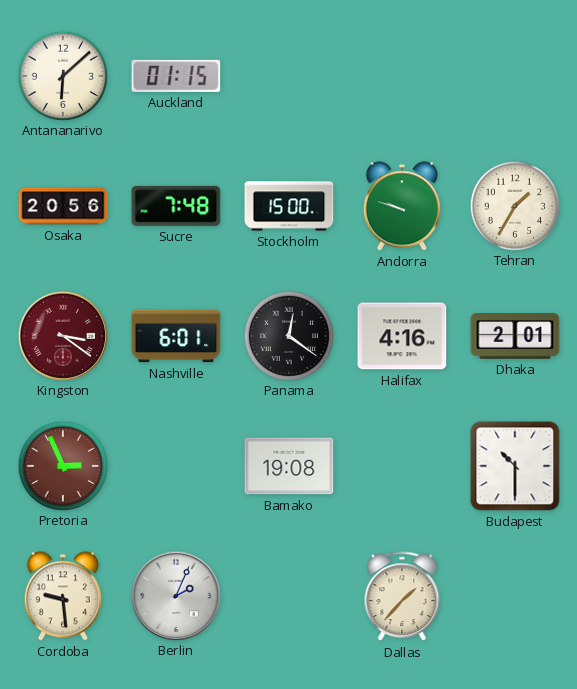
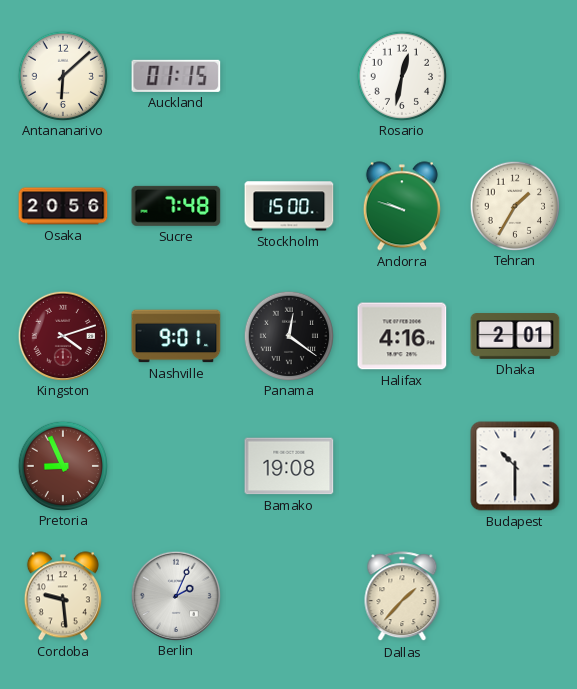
Rosario: none -> 12:32
Kingston: 3:21 -> 4:12
Nashville: 6:01 -> 9:01
Pretoria: 2:56 -> 8:56
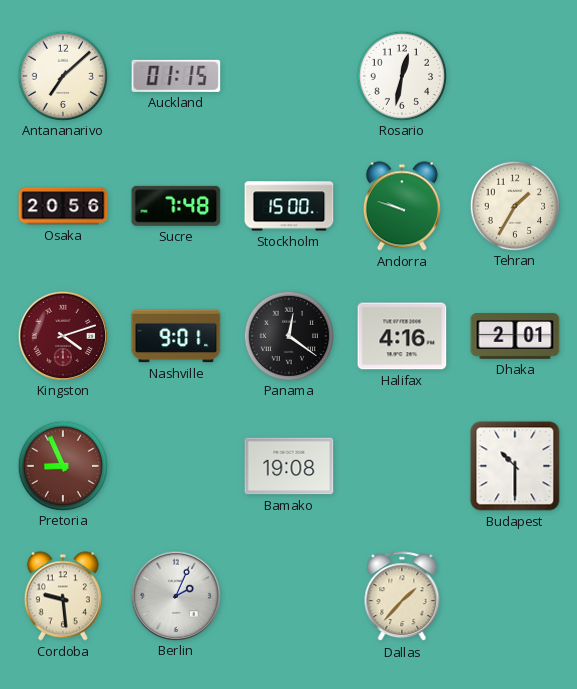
Antananarivo: 6:08 -> 7:08
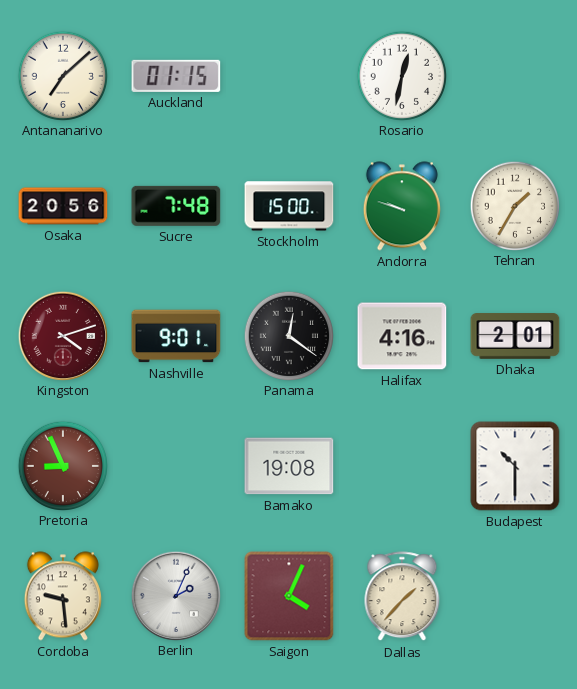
Saigon: none -> 4:04
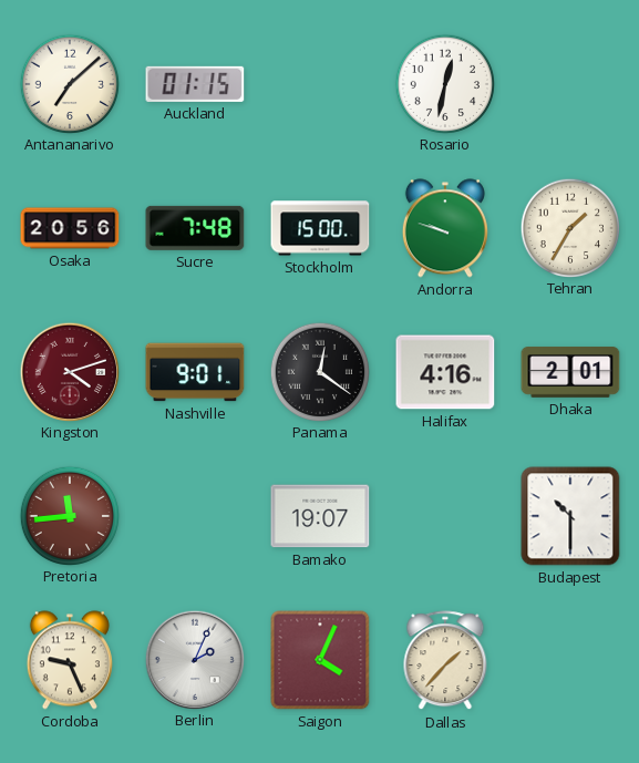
Pretoria: 8:56 -> 11:44
Bamako: 19:08 -> 19:07
Cordoba: 9:29 -> 9:26
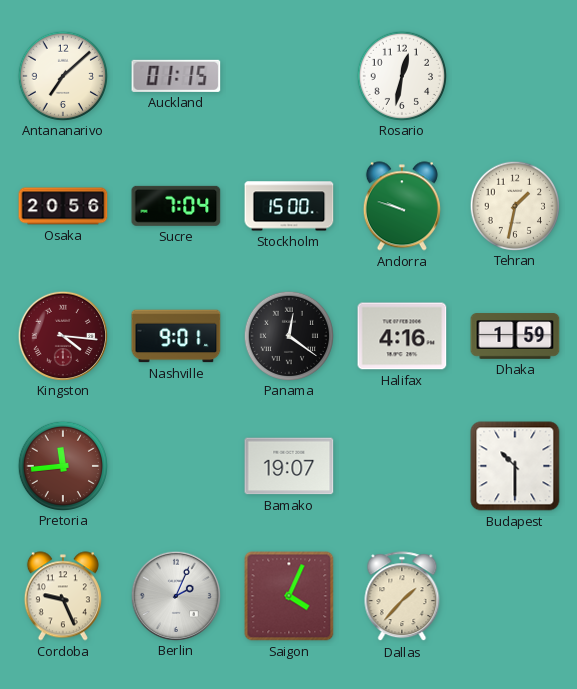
Sucre: 7:48 -> 7:04
Tehran: 1:35 -> 1:32
Kingston: 4:12 -> 4:16
Dhaka: 2:01 -> 1:59
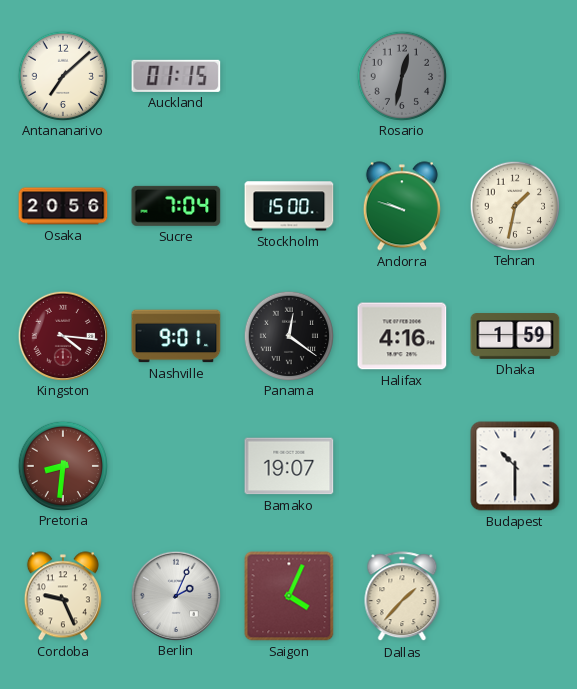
Rosario dial: white -> grey
Pretoria: 11:44 -> 8:31
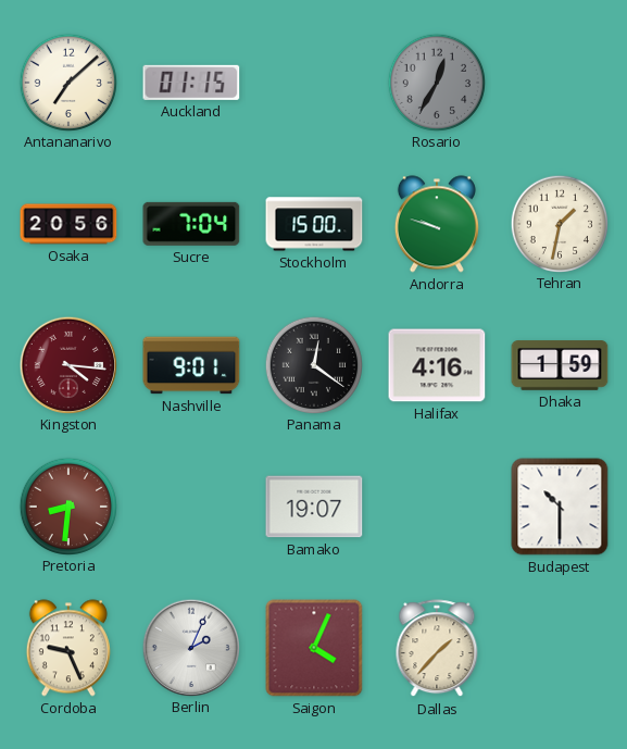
Rosario: 12:32 -> 12:35
